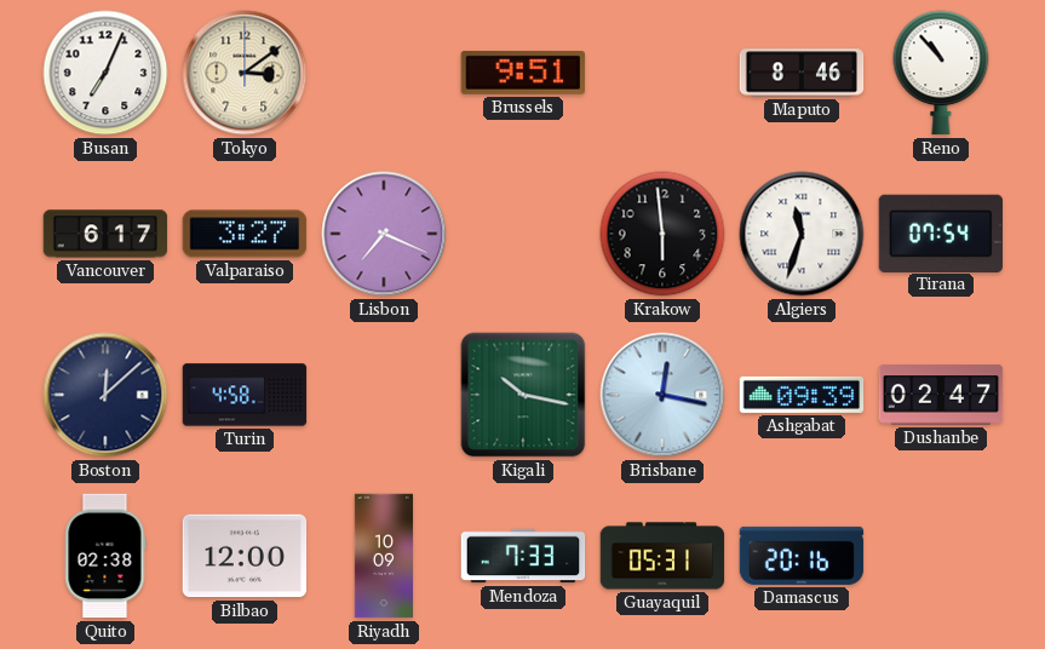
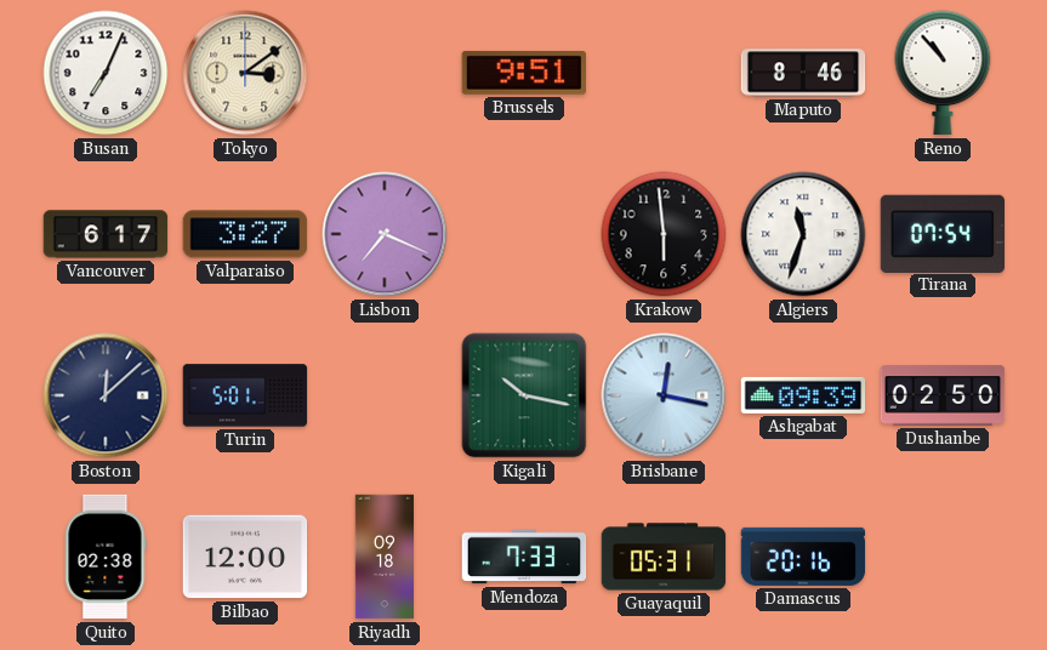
Turin: 4:58 -> 5:01
Dushanbe: 02:47 -> 02:50
Riyadh: 10:09 -> 09:18
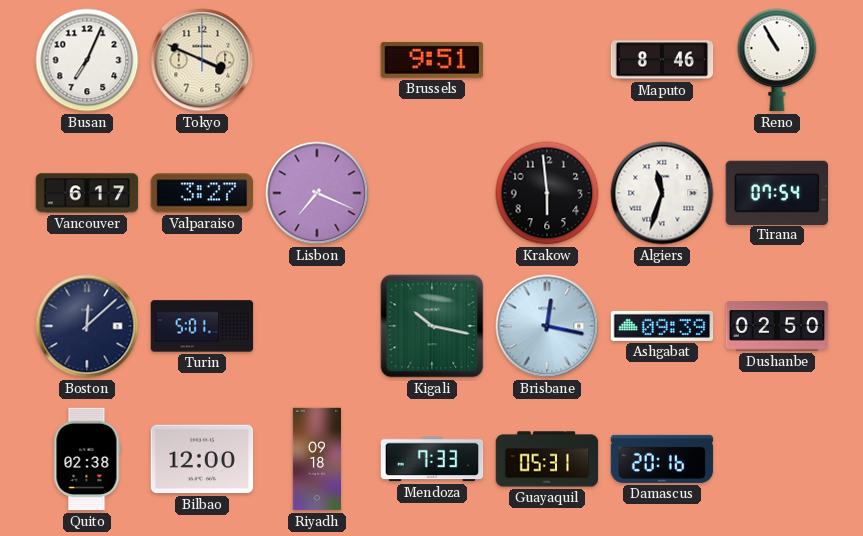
Tokyo: 3:09 -> 3:49
Reno: 10:53 -> 10:55
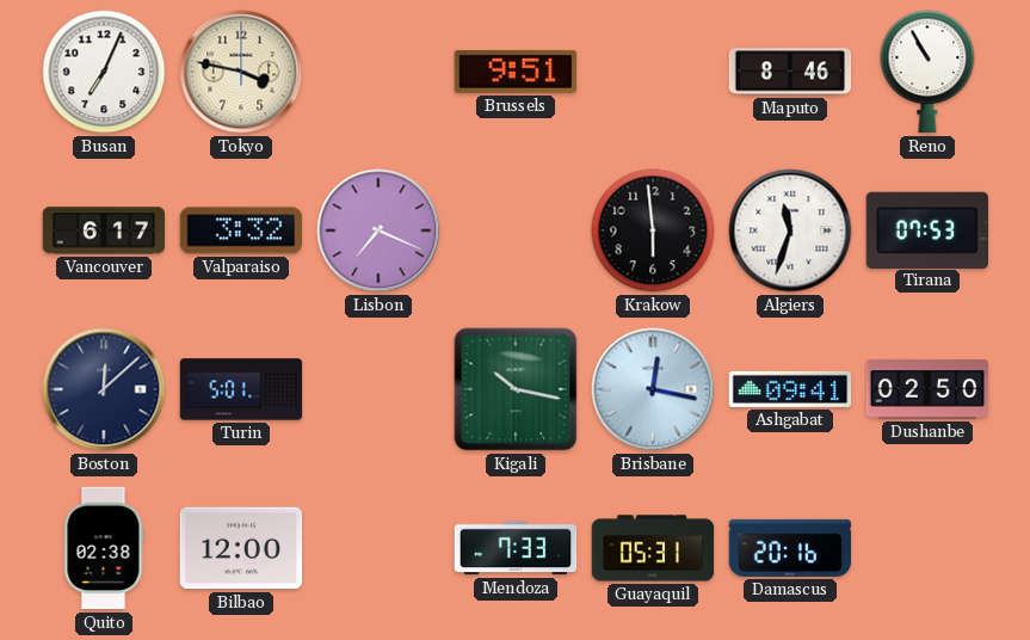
Tokyo: 3:49 -> 3:47
Valparaiso: 3:27 -> 3:32
Tirana: 07:54 -> 07:53
Ashgabat: 09:39 -> 09:41
Riyadh: 09:18 -> none
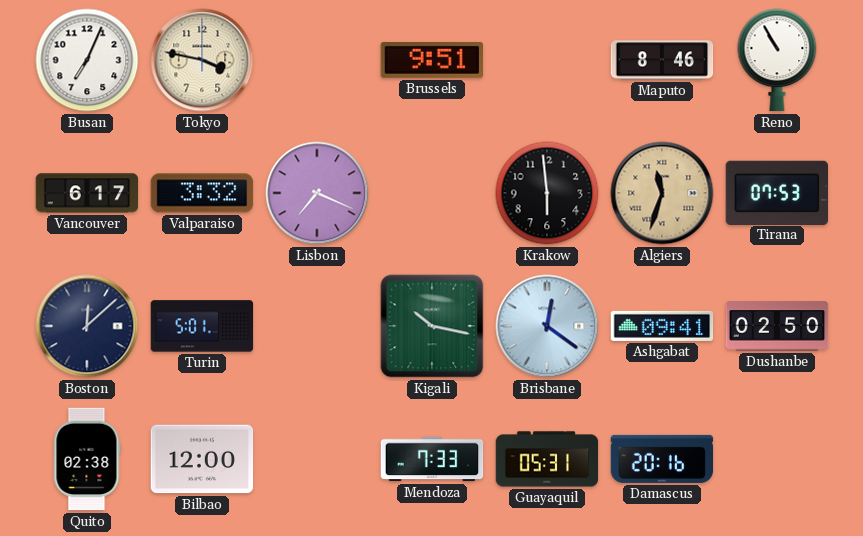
Algiers dial: white -> champagne
Brisbane: 12:17 -> 12:21
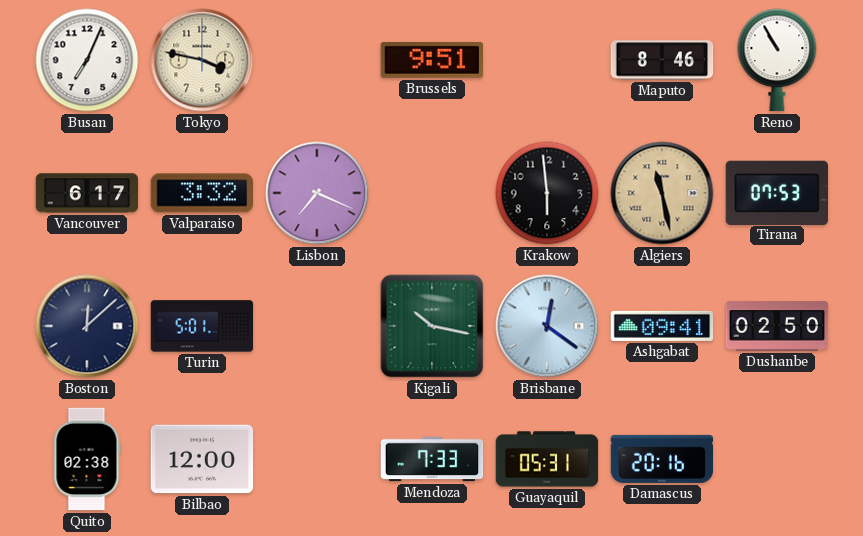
Algiers: 11:33 -> 11:28
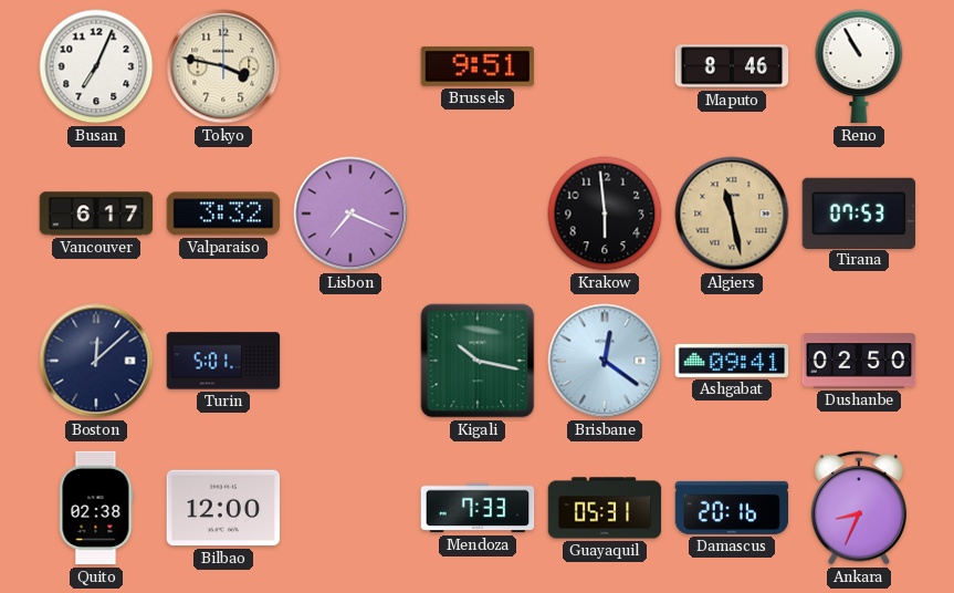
Ankara: none -> 8:34
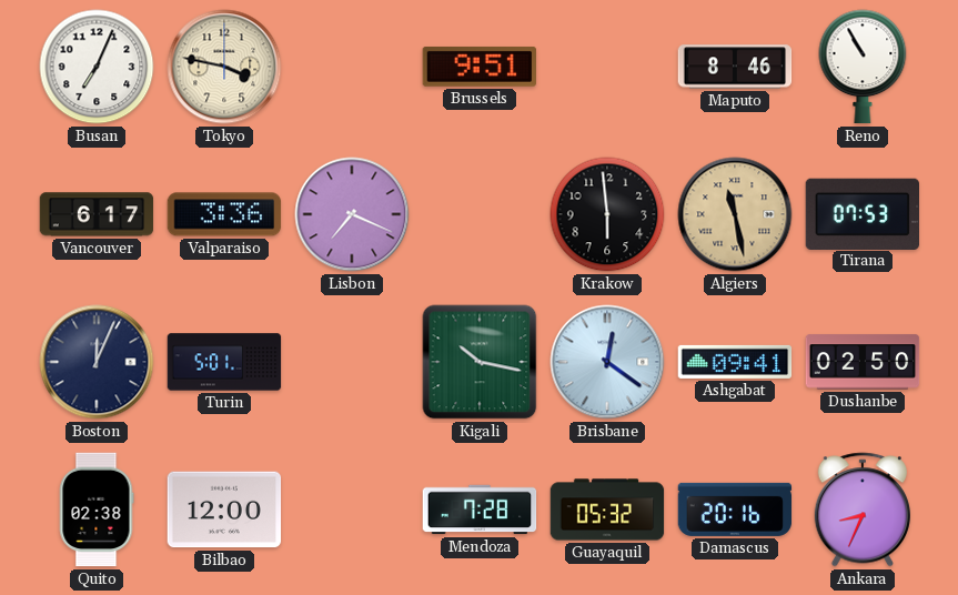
Valparaiso: 3:32 -> 3:36
Boston: 12:08 -> 12:04
Mendoza: 7:33 -> 7:28
Guayaquil: 05:31 -> 05:32
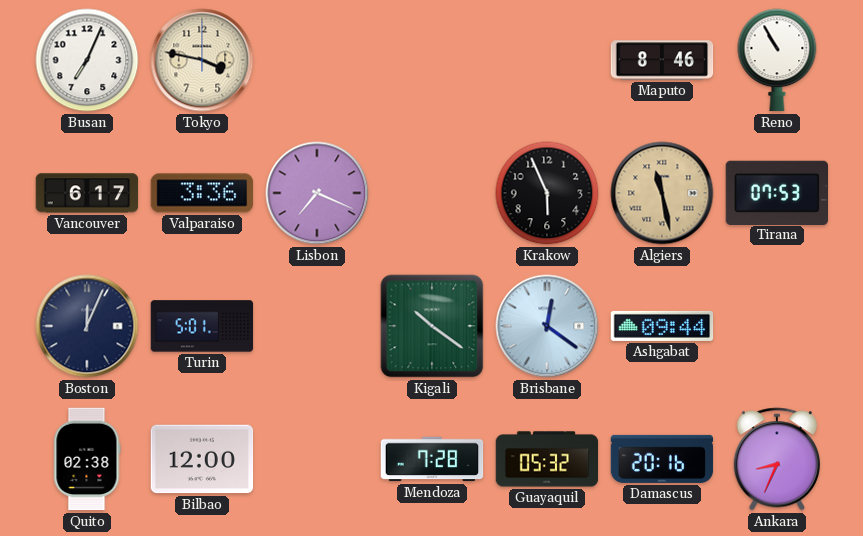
Brussels: 9:51 -> none
Krakow: 5:59 -> 5:56
Kigali: 10:17 -> 10:21
Ashgabat: 09:41 -> 09:44
Dushanbe: 02:50 -> none
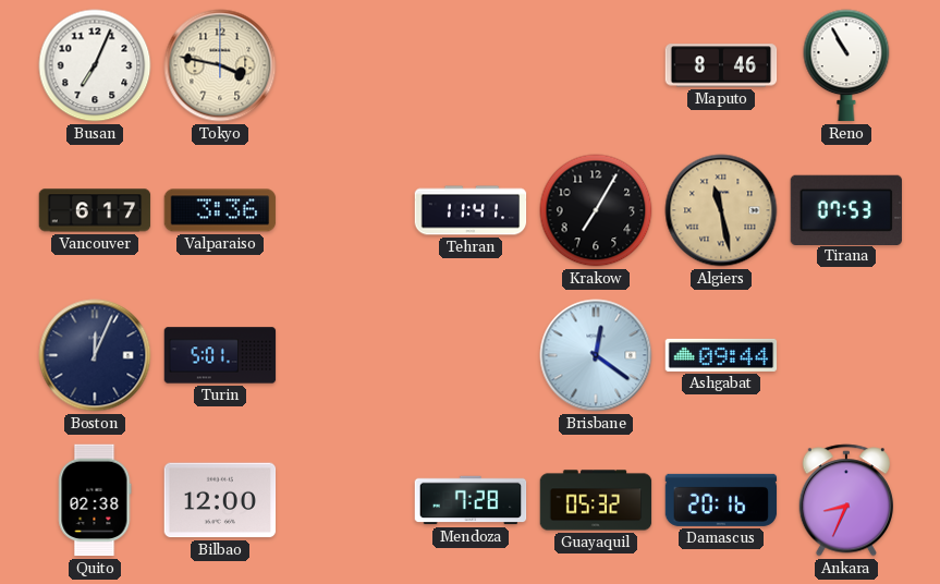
Lisbon: 7:19 -> none
Tehran: none -> 11:41
Krakow: 5:56 -> 7:05
Kigali: 10:21 -> none
